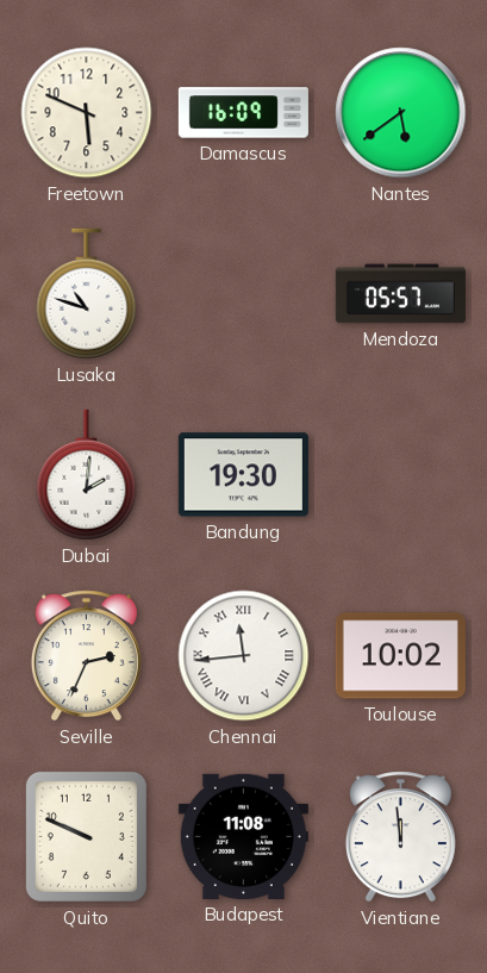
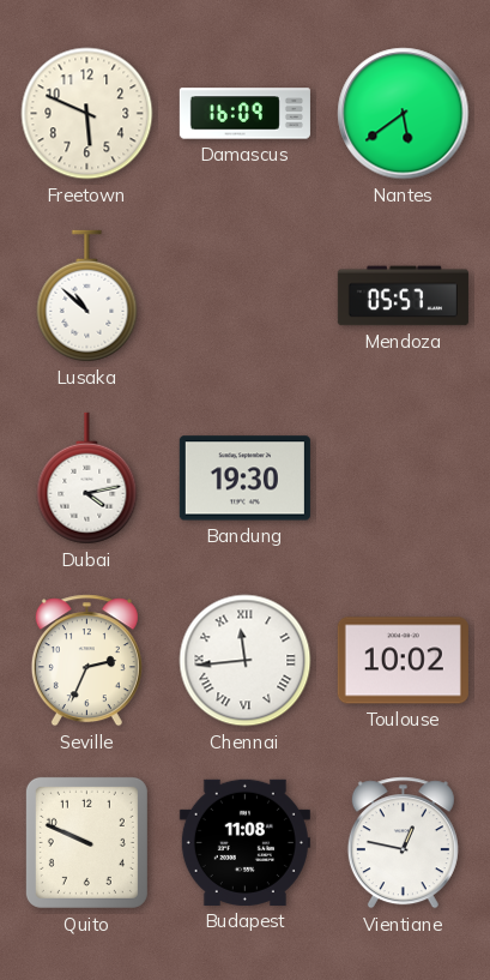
Lusaka: 10:48 -> 10:52
Dubai: 2:01 -> 4:13
Vientiane: 11:59 -> 12:47
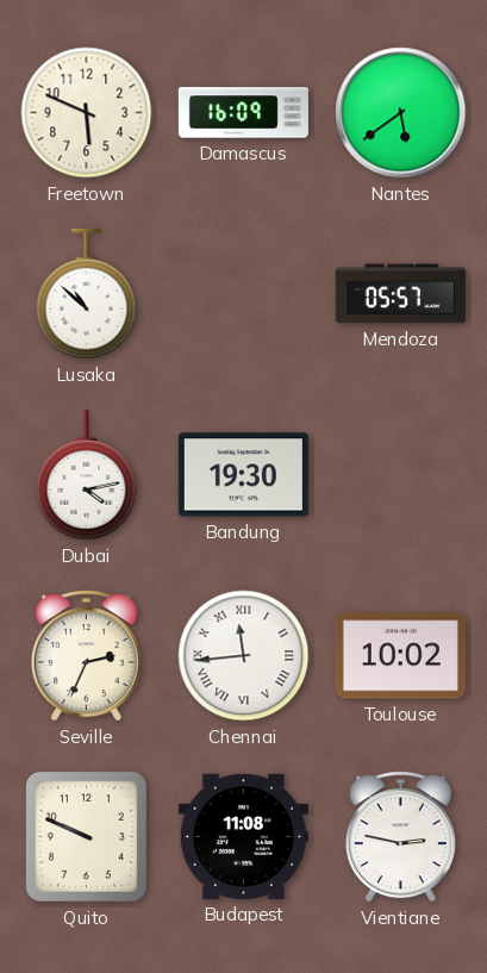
Vientiane: 12:47 -> 2:47
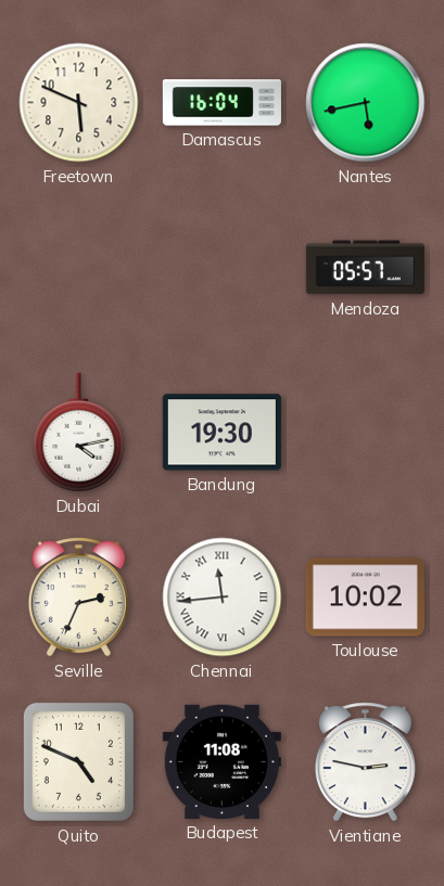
Damascus: 16:09 -> 16:04
Nantes: 5:39 -> 5:43
Lusaka: 10:52 -> none
Quito: 9:49 -> 4:49
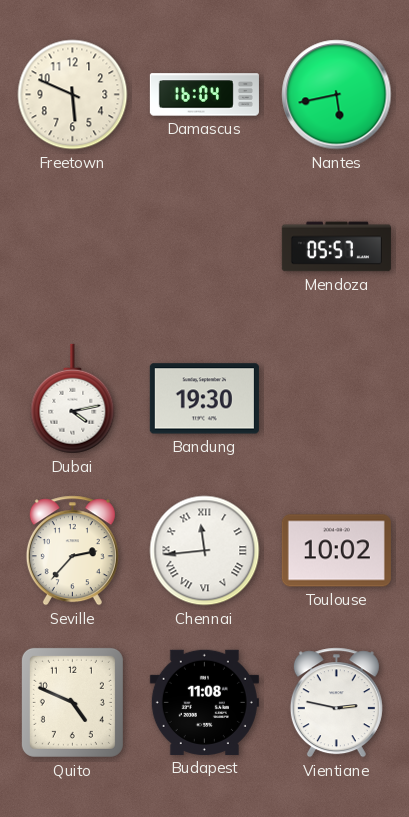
Seville: 2:34 -> 2:37
